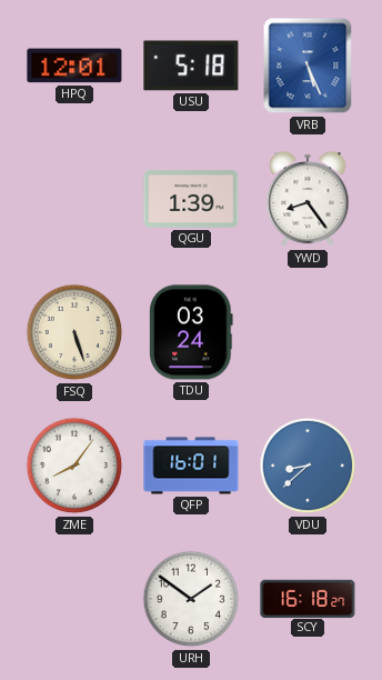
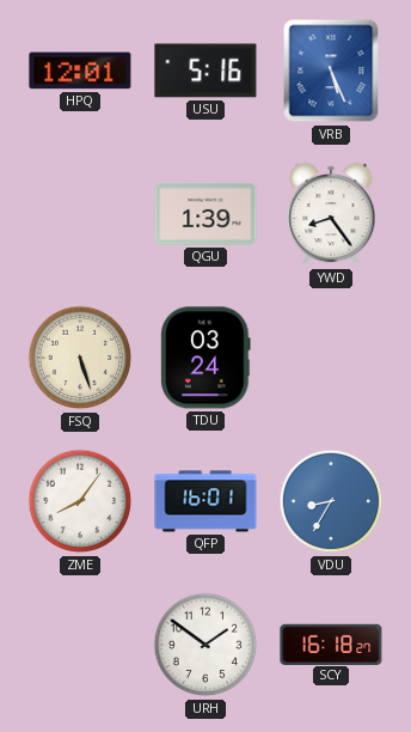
USU: 5:18 -> 5:16
VDU: 8:38 -> 8:35
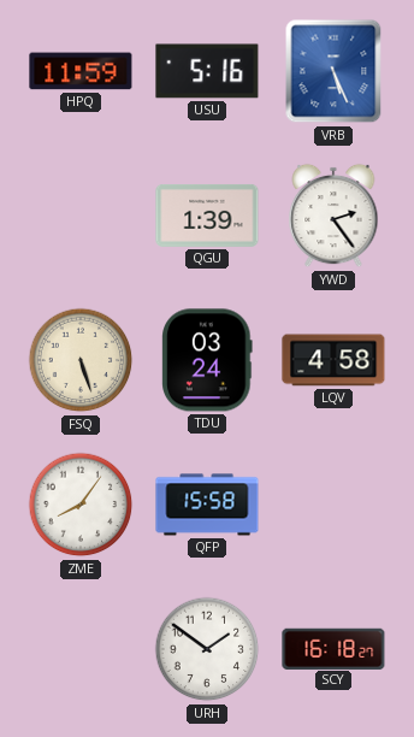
HPQ: 12:01 -> 11:59
YWD: 8:24 -> 2:24
LQV: none -> 4:58
QFP: 16:01 -> 15:58
VDU: 8:35 -> none
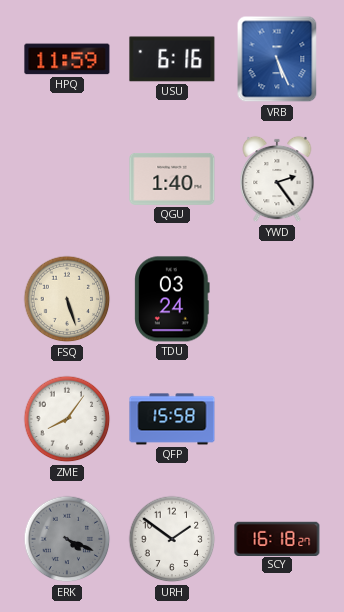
USU: 5:16 -> 6:16
QGU: 1:39 -> 1:40
LQV: 4:58 -> none
ERK: none -> 4:19
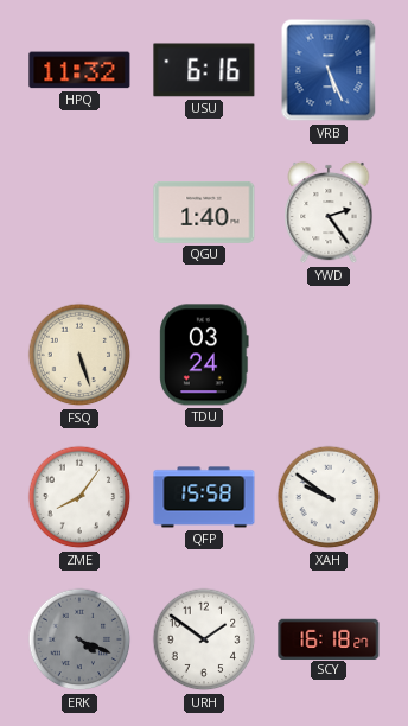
HPQ: 11:59 -> 11:32
XAH: none -> 9:51
